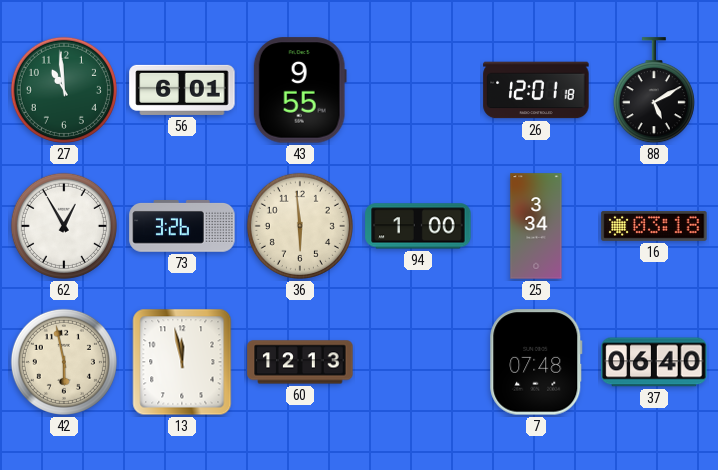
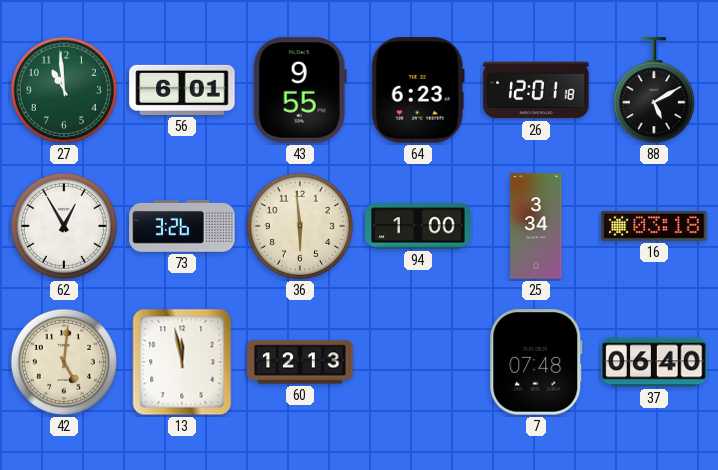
64: none -> 6:23
42: 5:58 -> 5:01
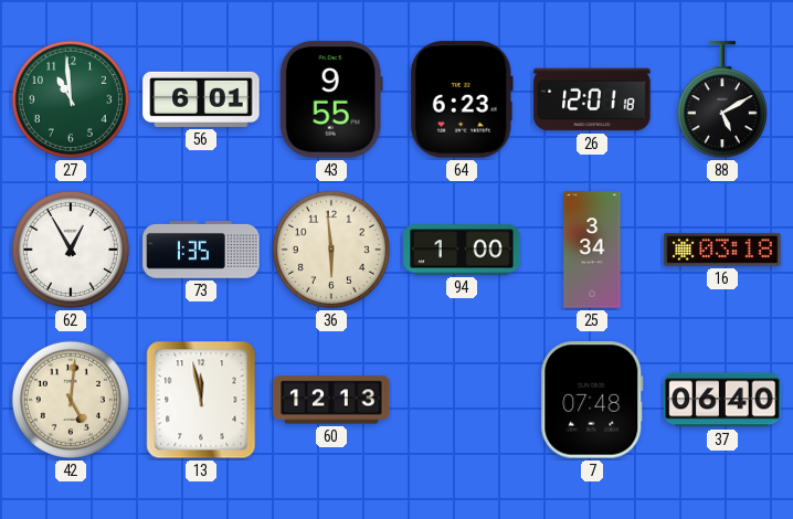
73: 3:26 -> 1:35
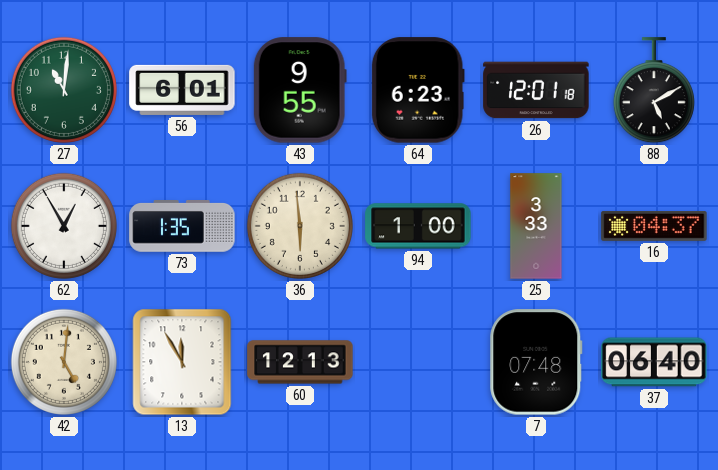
27: 10:59 -> 11:01
25: 3:34 -> 3:33
16: 03:18 -> 04:37
13: 11:58 -> 11:55
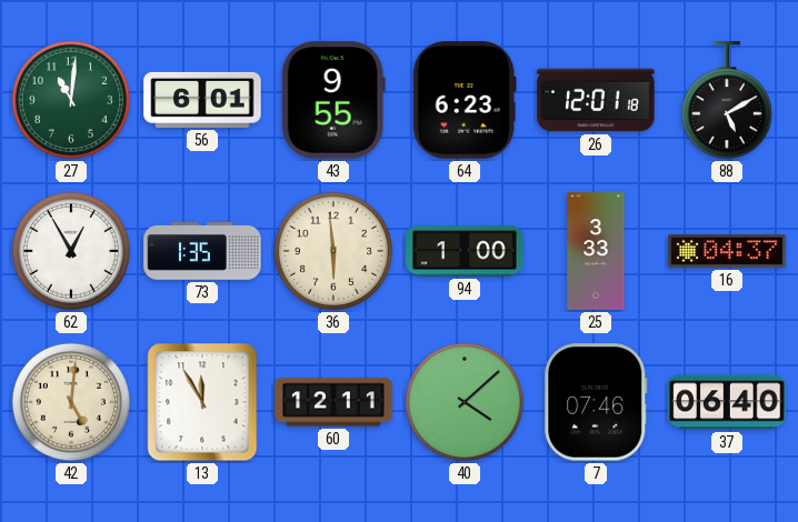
60: 12:13 -> 12:11
40: none -> 4:08
7: 07:48 -> 07:46
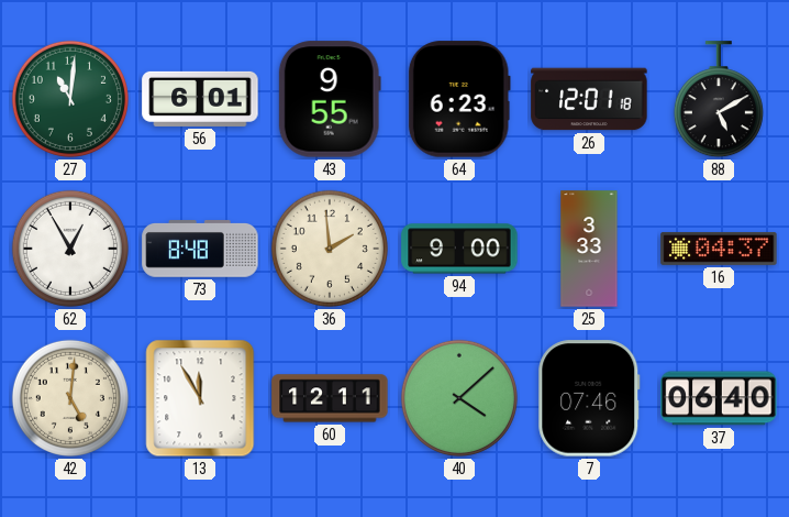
73: 1:35 -> 8:48
36: 5:59 -> 1:59
94: 1:00 -> 9:00
